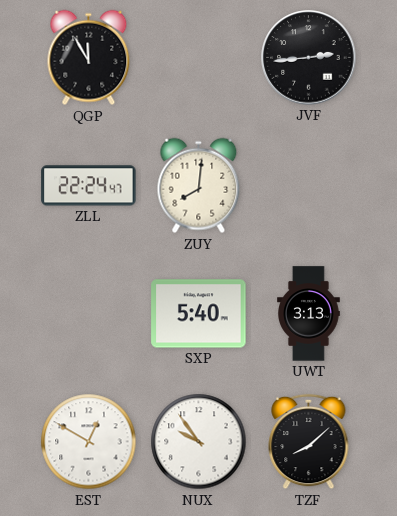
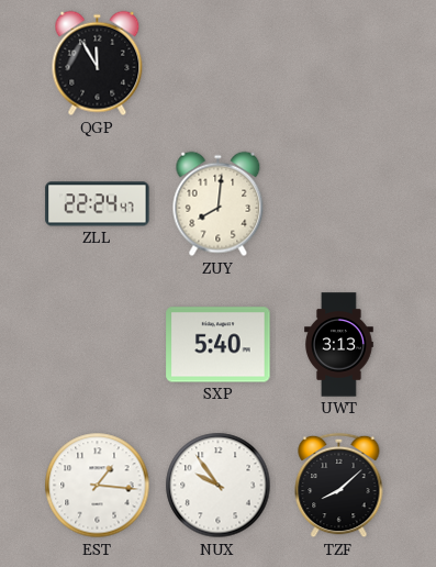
JVF: 2:44 -> none
EST: 12:50 -> 1:16
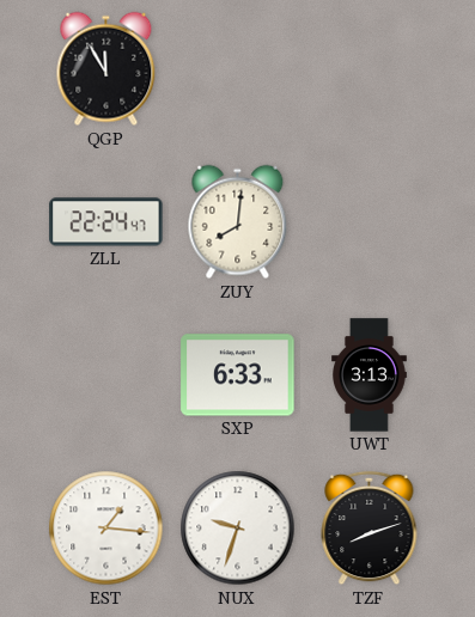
SXP: 5:40 -> 6:33
NUX: 9:54 -> 9:33
TZF: 8:08 -> 8:12
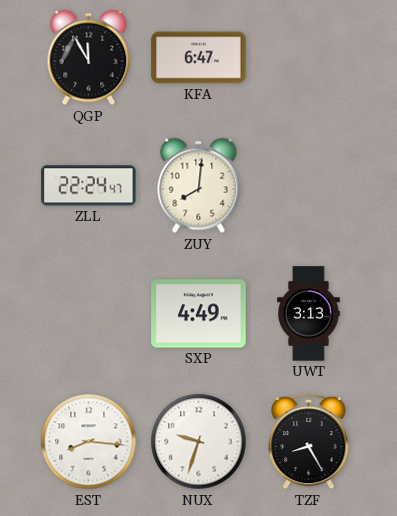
KFA: none -> 6:47
SXP: 6:33 -> 4:49
EST: 1:16 -> 8:16
TZF: 8:12 -> 8:25
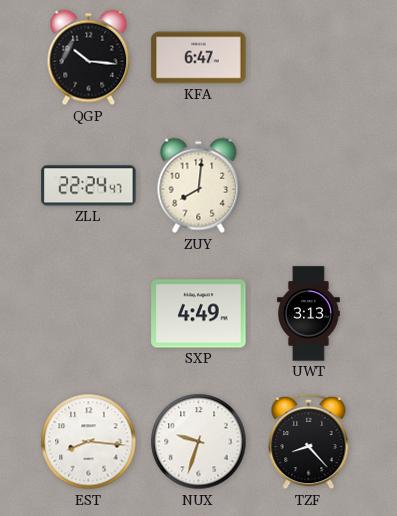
QGP: 11:55 -> 10:16
TZF: 8:25 -> 8:23
